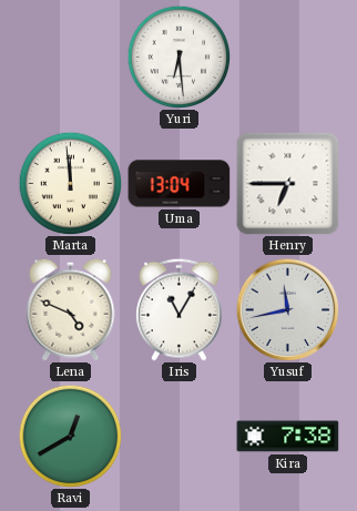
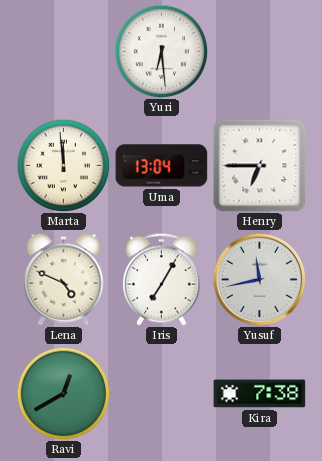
Iris: 11:05 -> 7:05
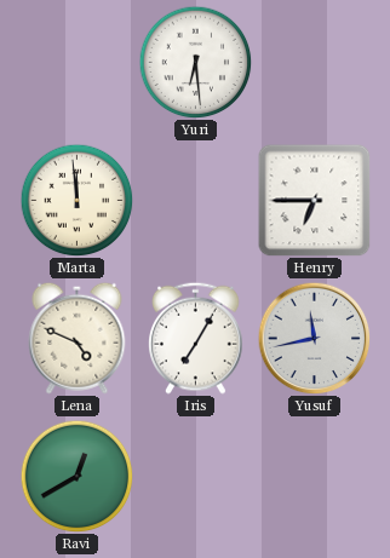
Uma: 13:04 -> none
Kira: 7:38 -> none
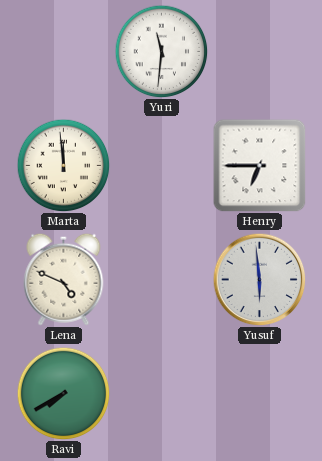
Yuri: 6:29 -> 11:31
Iris: 7:05 -> none
Yusuf: 11:43 -> 5:59
Ravi: 12:40 -> 7:40
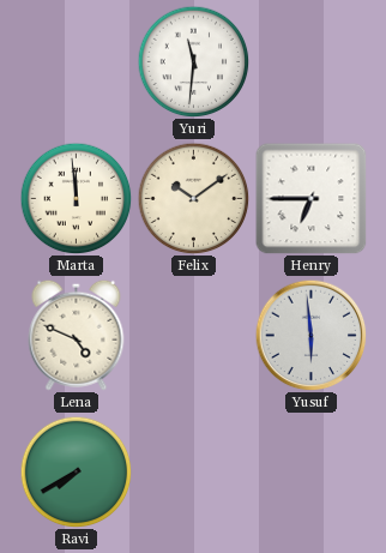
Felix: none -> 10:09
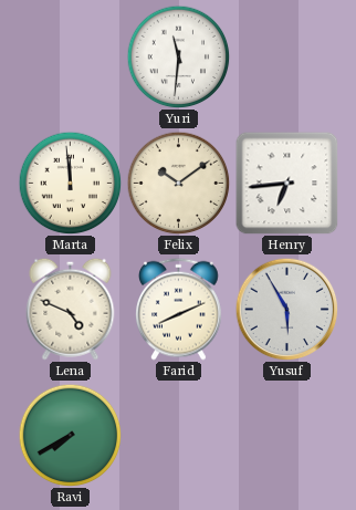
Henry: 6:45 -> 6:44
Farid: none -> 8:11
Yusuf: 5:59 -> 5:55
